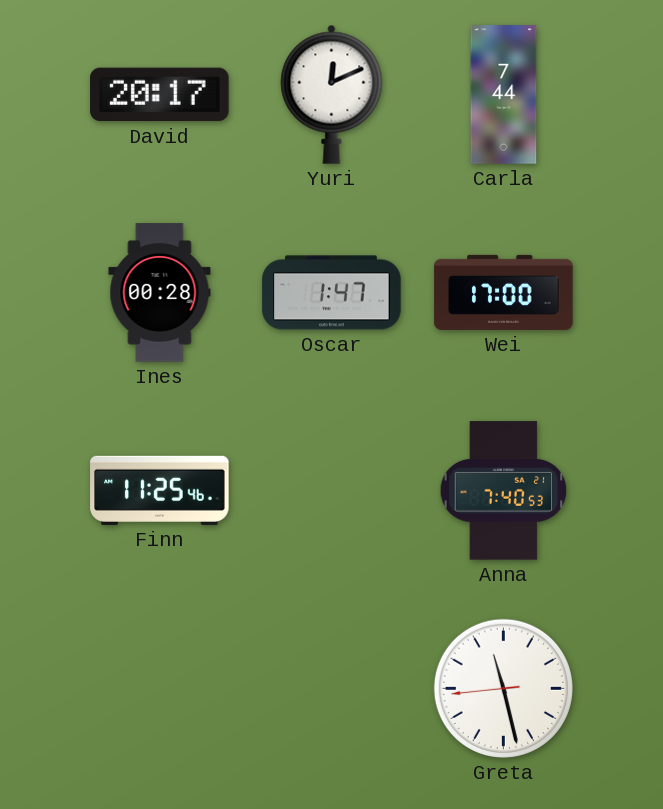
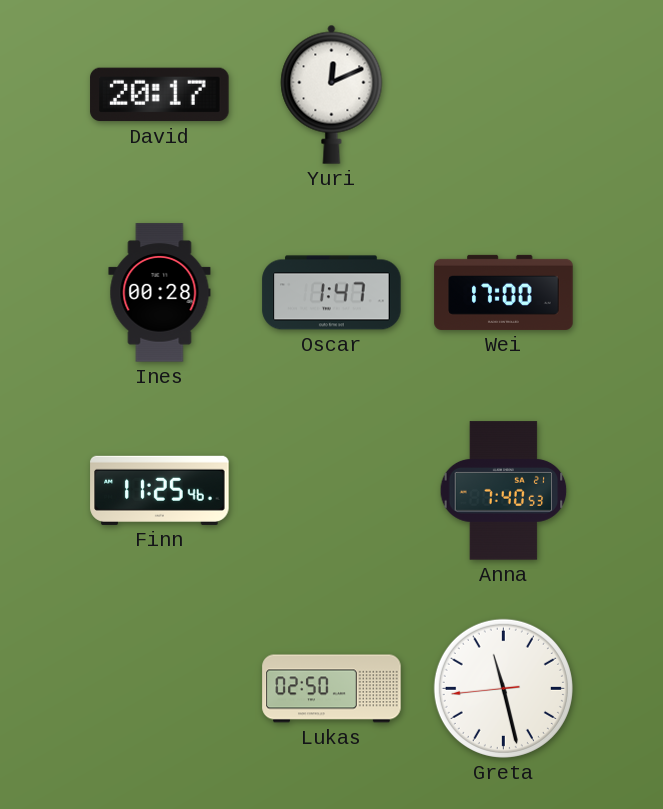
Carla: 7:44 -> none
Lukas: none -> 02:50
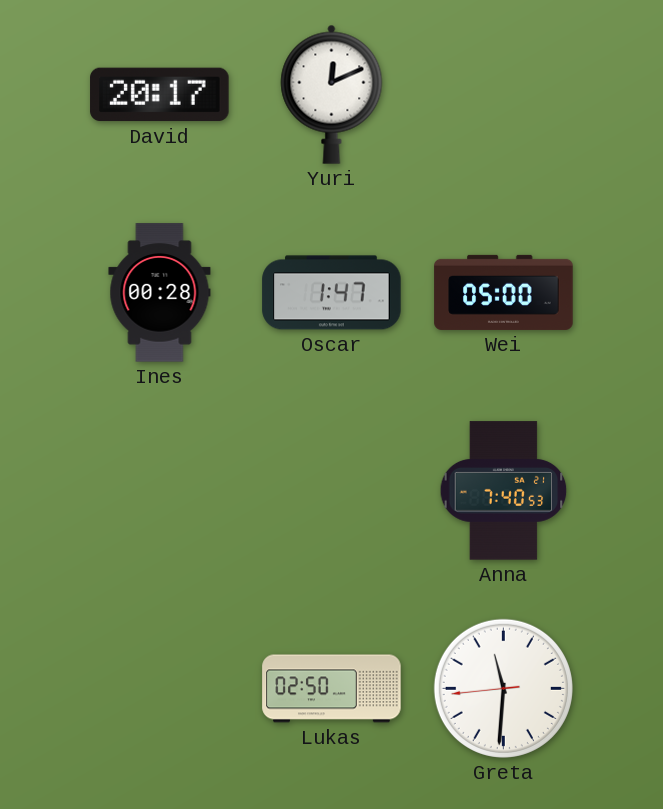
Wei: 17:00 -> 05:00
Finn: 11:25 -> none
Greta: 11:27 -> 11:30
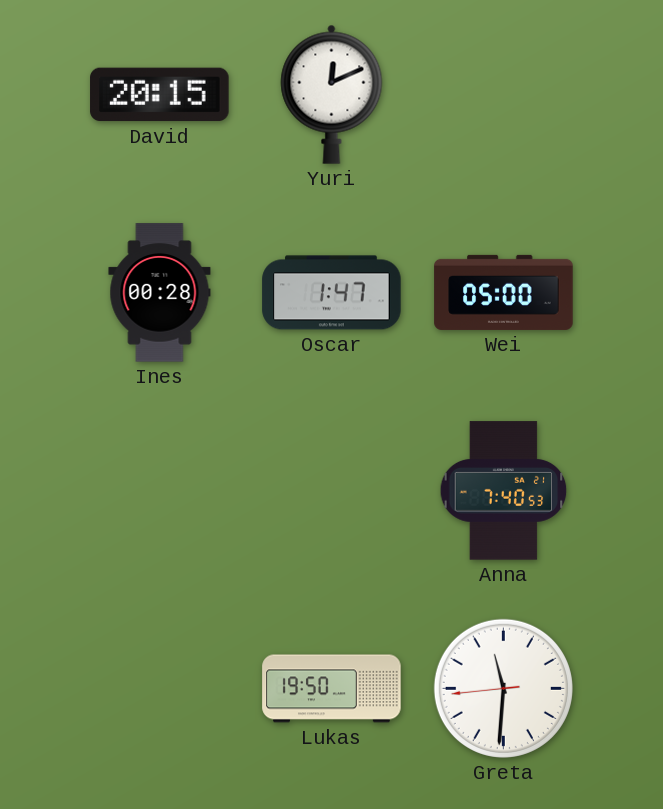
David: 20:17 -> 20:15
Lukas: 02:50 -> 19:50
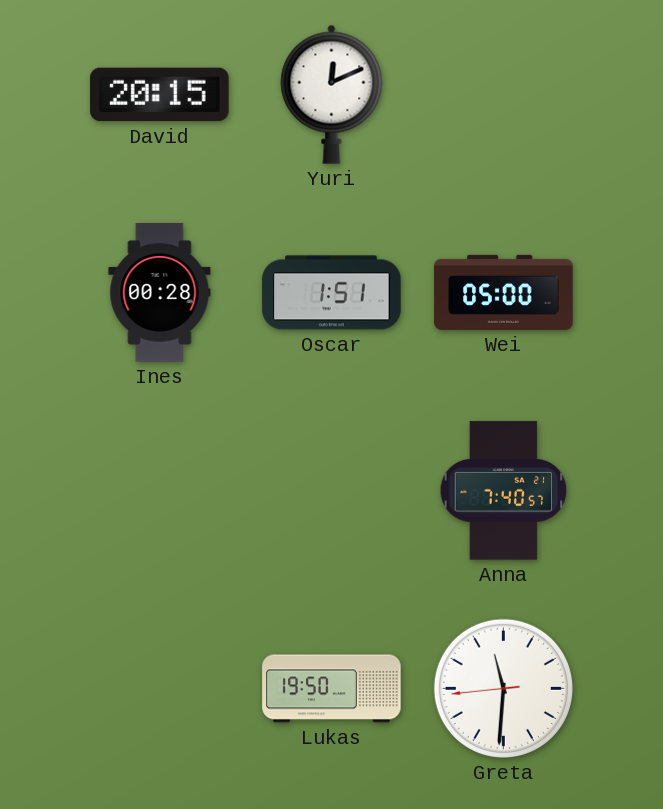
Oscar: 1:47 -> 1:51
Anna: 7:40:53 -> 7:40:57
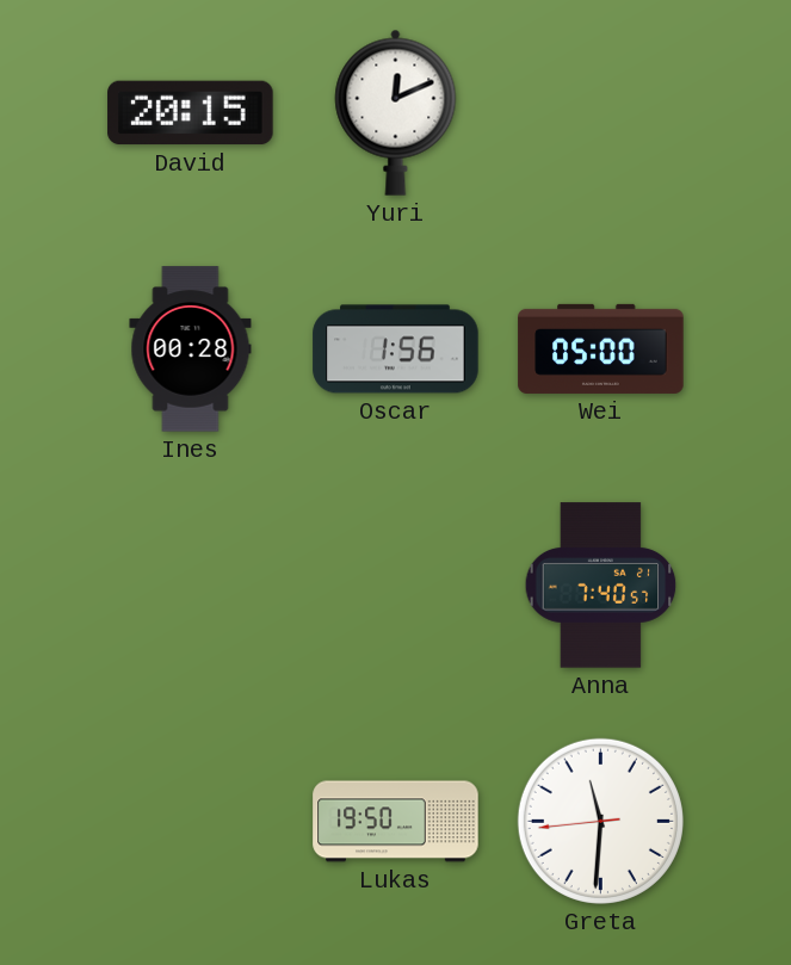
Oscar: 1:51 -> 1:56
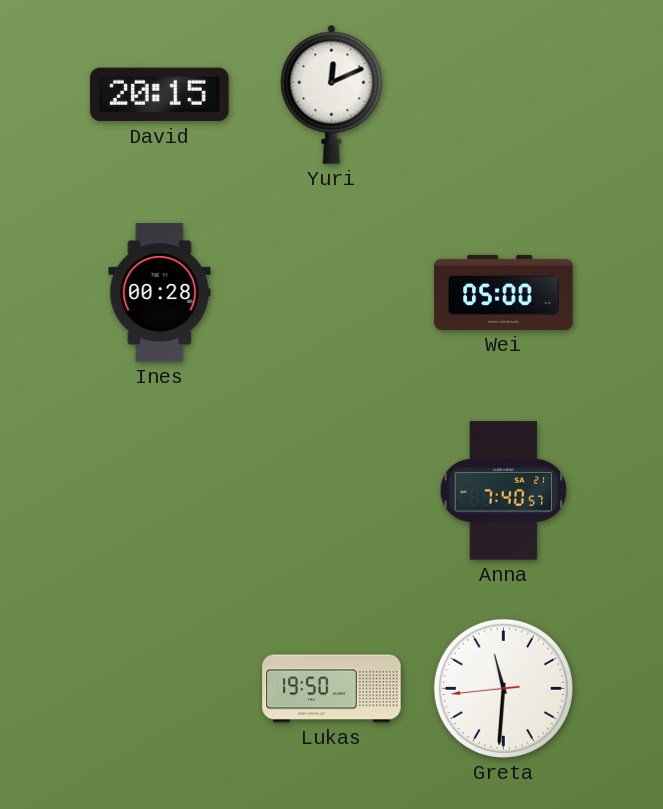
Oscar: 1:56 -> none
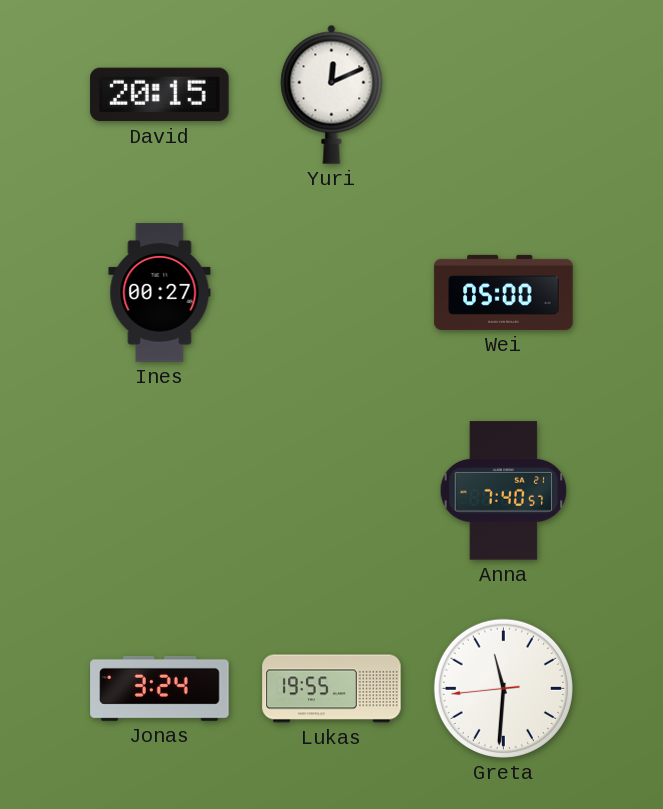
Ines: 00:28 -> 00:27
Jonas: none -> 3:24
Lukas: 19:50 -> 19:55
